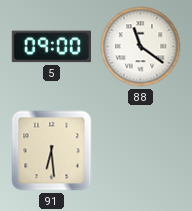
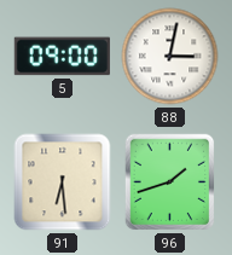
88: 11:21 -> 3:02
96: none -> 1:42
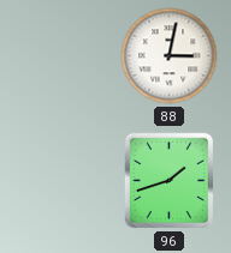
5: 09:00 -> none
91: 6:29 -> none
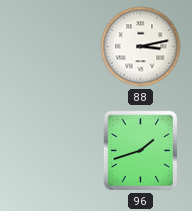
88: 3:02 -> 3:13
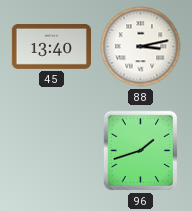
45: none -> 13:40
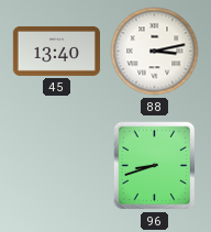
96: 1:42 -> 8:42
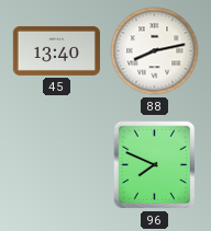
88: 3:13 -> 8:13
96: 8:42 -> 7:49
